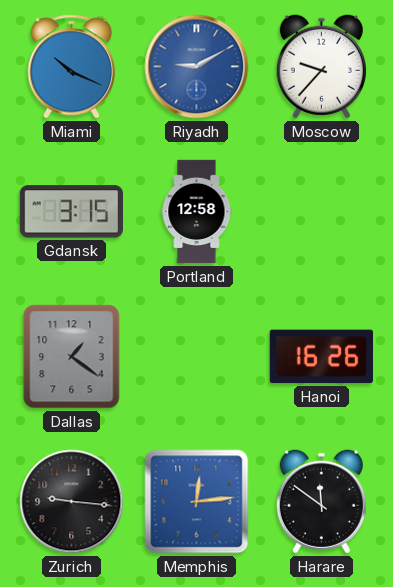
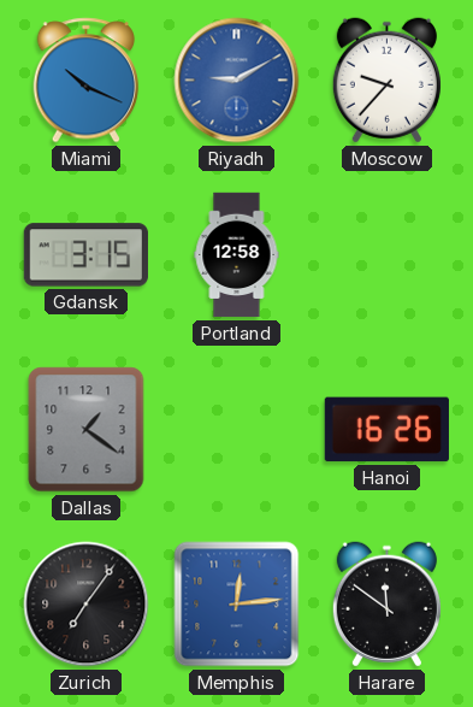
Zurich: 9:16 -> 7:06
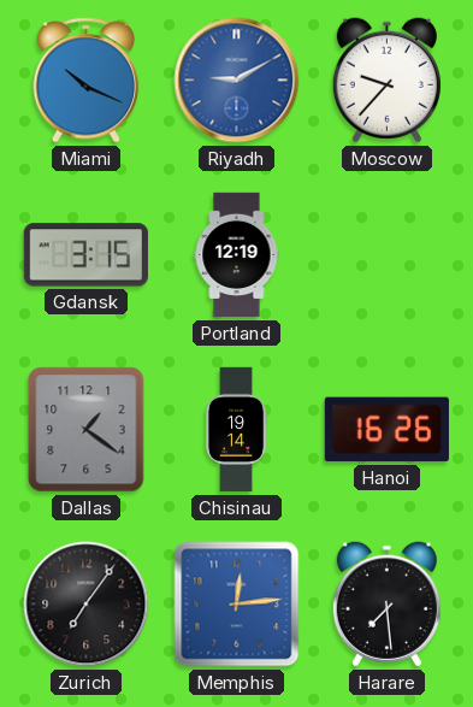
Portland: 12:58 -> 12:19
Chisinau: none -> 19:14
Harare: 11:51 -> 7:29
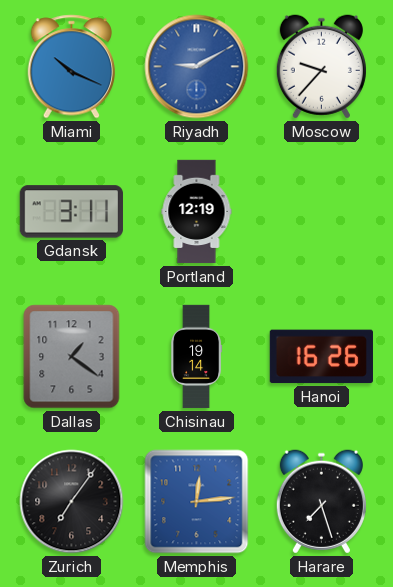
Gdansk: 3:15 -> 3:11
Harare: 7:29 -> 7:27
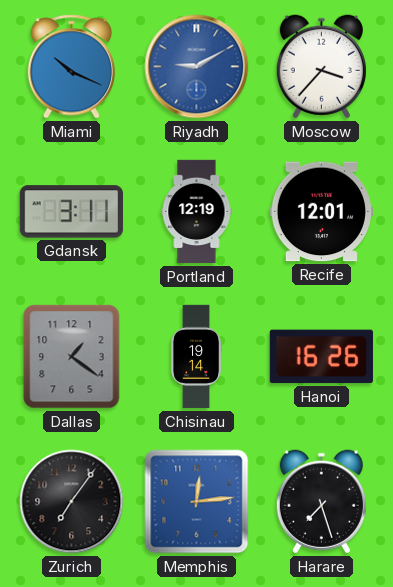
Moscow: 9:37 -> 3:37
Recife: none -> 12:01
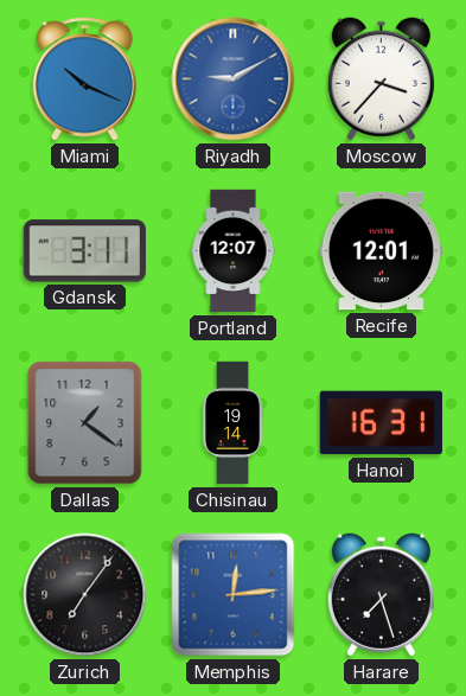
Portland: 12:19 -> 12:07
Hanoi: 16:26 -> 16:31
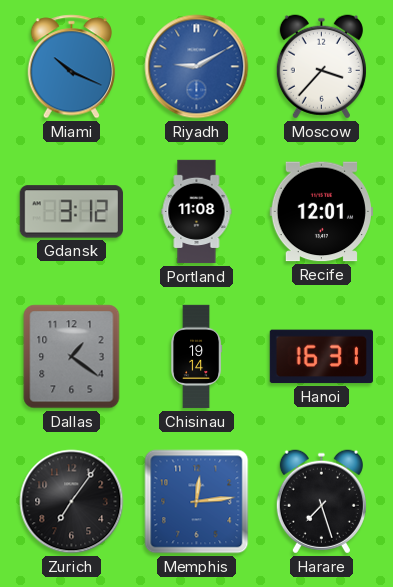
Gdansk: 3:11 -> 3:12
Portland: 12:07 -> 11:08
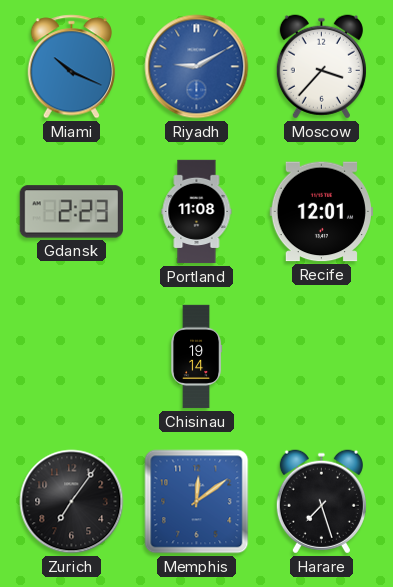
Gdansk: 3:12 -> 2:23
Dallas: 1:21 -> none
Hanoi: 16:31 -> none
Memphis: 12:14 -> 12:09
